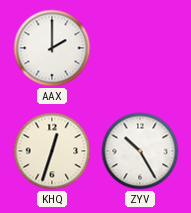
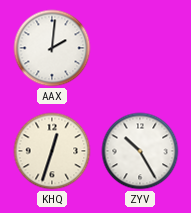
AAX: 2:00 -> 2:01
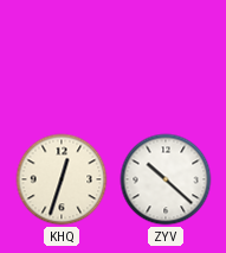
AAX: 2:01 -> none
ZYV: 10:25 -> 10:22
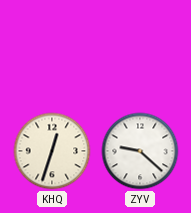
ZYV: 10:22 -> 9:22
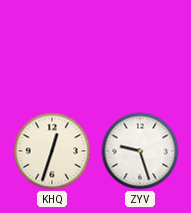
ZYV: 9:22 -> 9:27
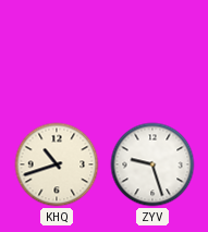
KHQ: 12:33 -> 10:42
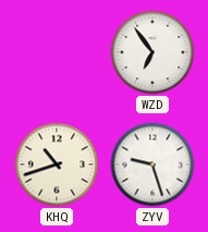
WZD: none -> 6:54
